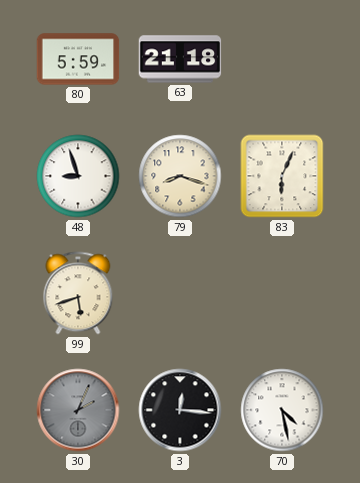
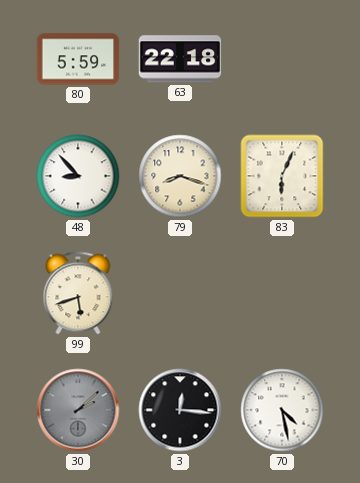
63: 21:18 -> 22:18
48: 8:57 -> 8:53
30: 2:04 -> 2:08
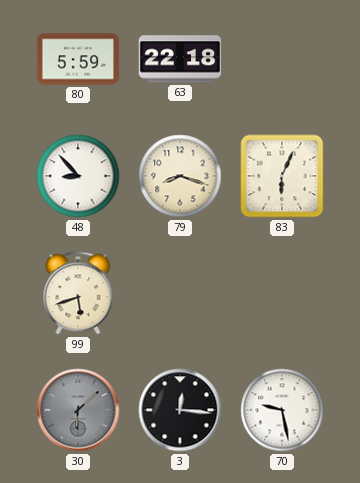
30: 2:08 -> 6:08
70: 4:28 -> 9:28
